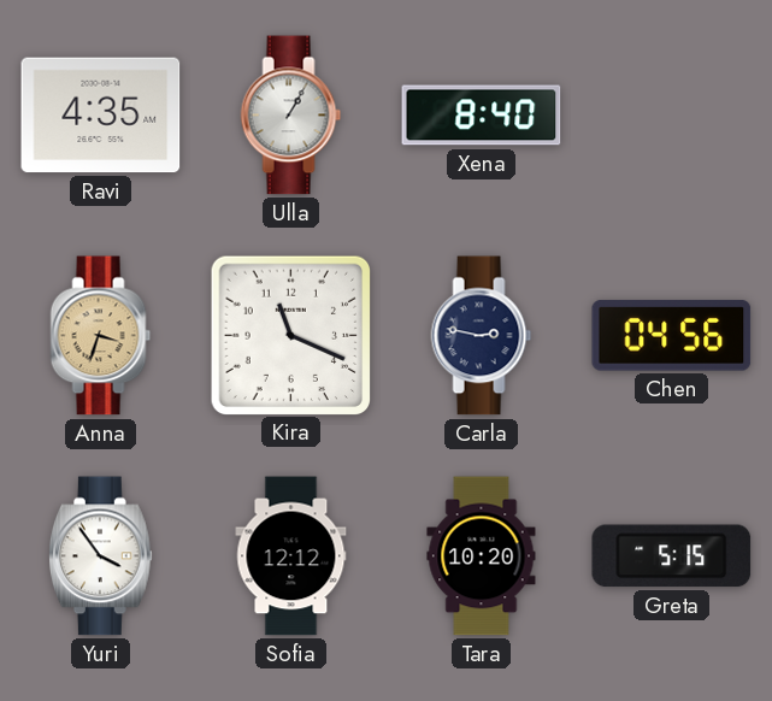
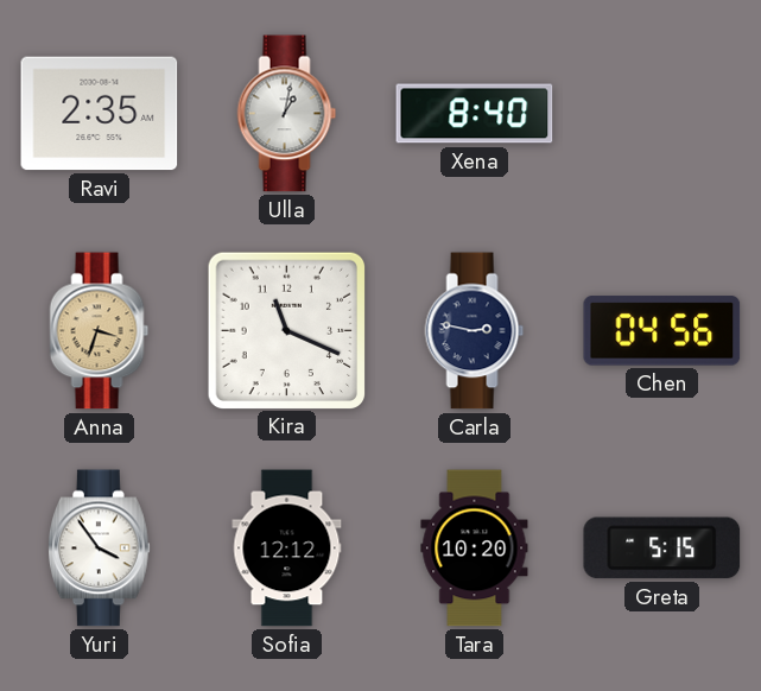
Ravi: 4:35 -> 2:35
Ulla: 1:05 -> 1:02
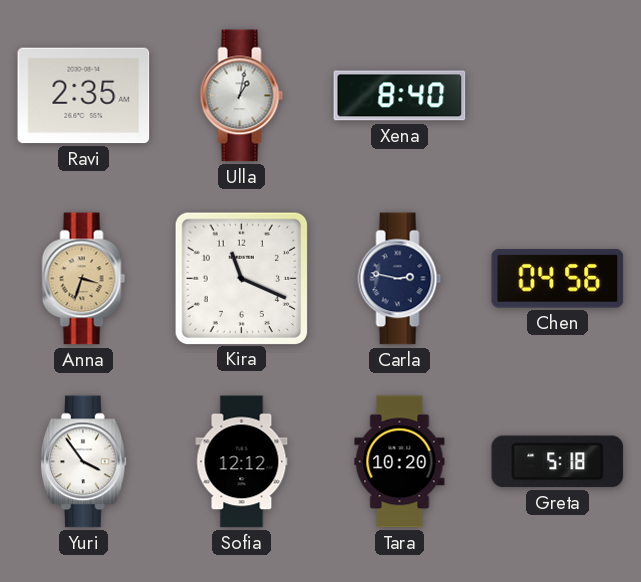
Greta: 5:15 -> 5:18
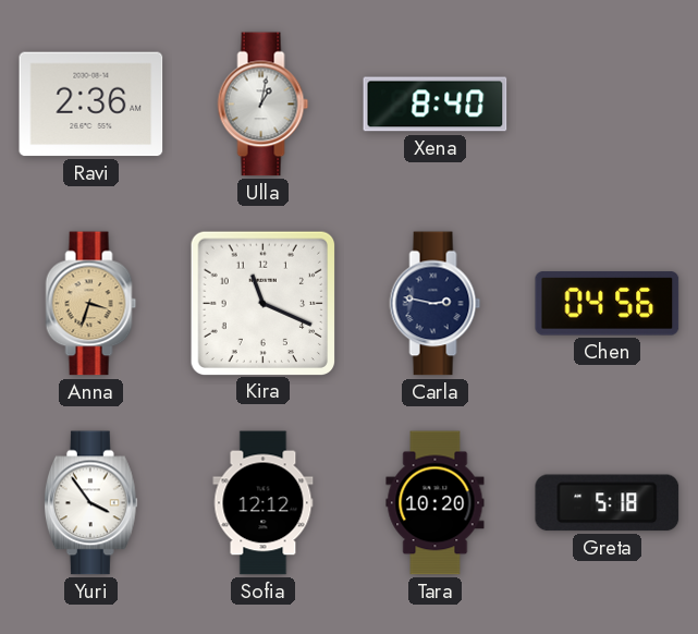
Ravi: 2:35 -> 2:36
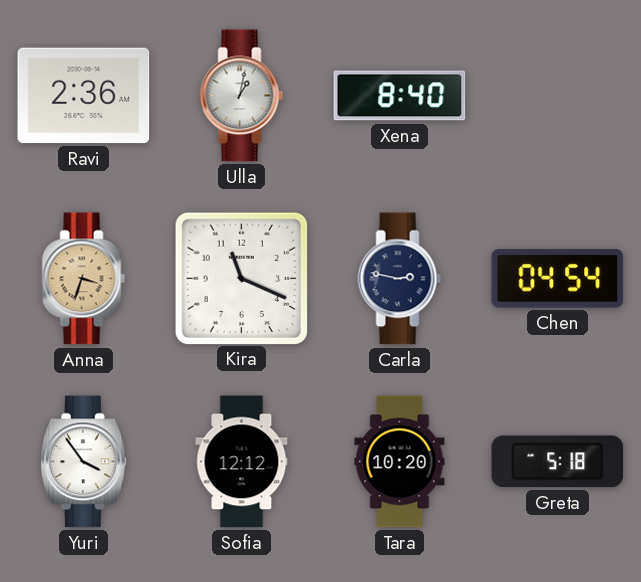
Chen: 04:56 -> 04:54
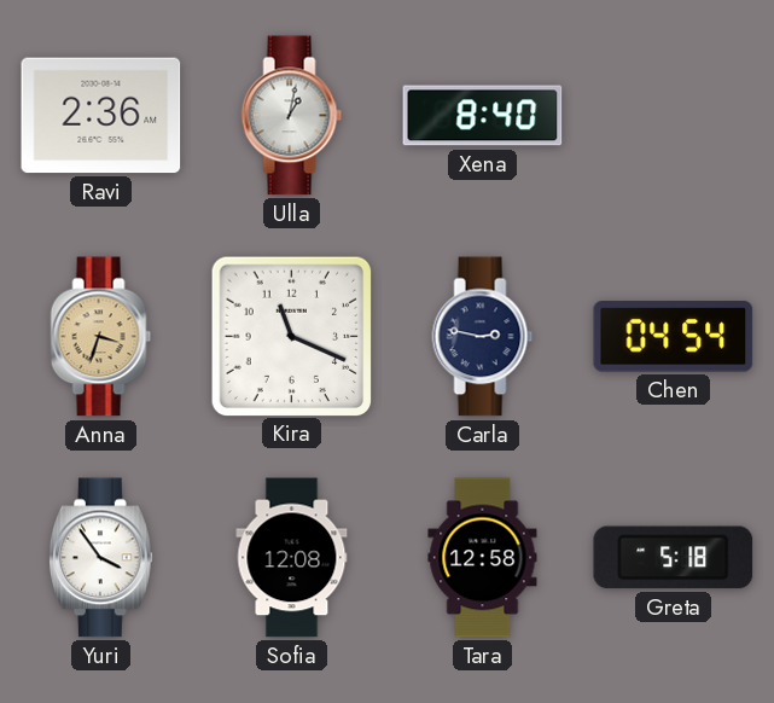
Sofia: 12:12 -> 12:08
Tara: 10:20 -> 12:58
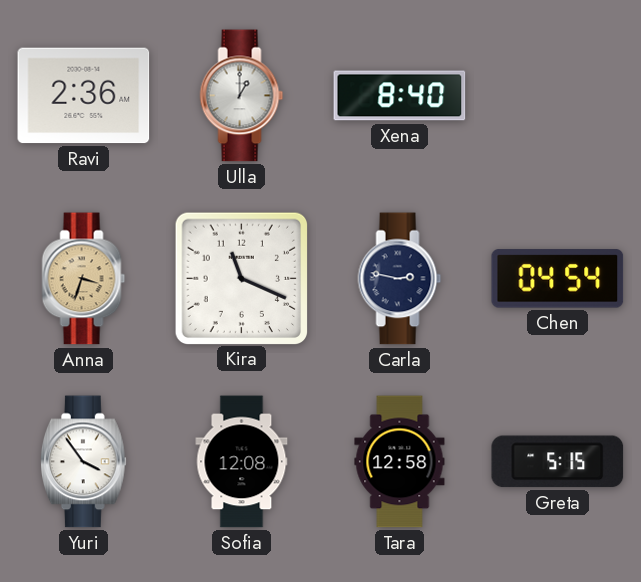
Ulla: 1:02 -> 1:00
Greta: 5:18 -> 5:15
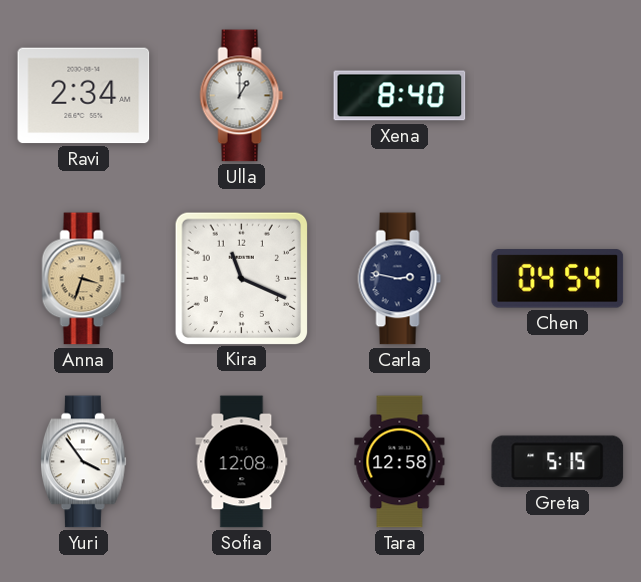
Ravi: 2:36 -> 2:34
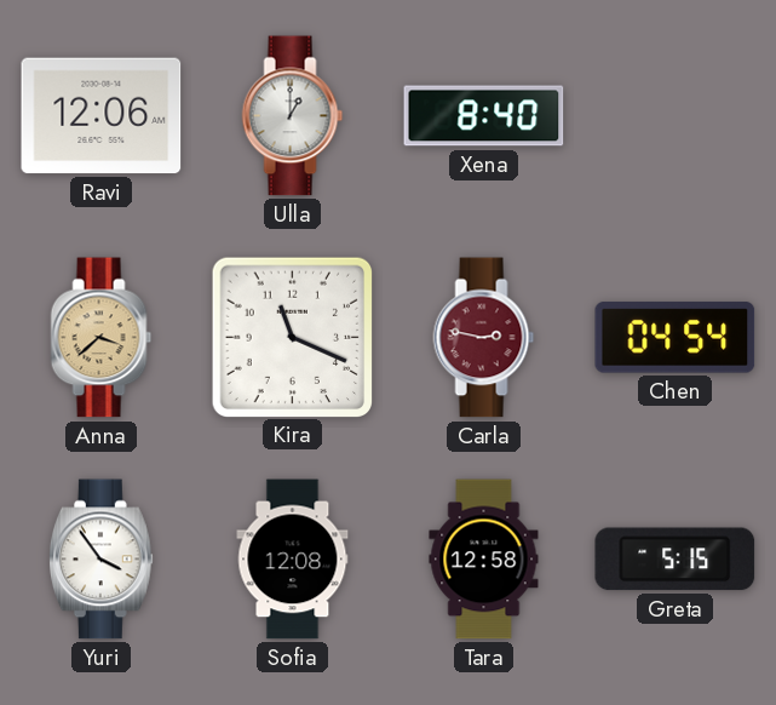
Ravi: 2:34 -> 12:06
Anna: 3:33 -> 3:38
Carla dial: navy -> burgundy
